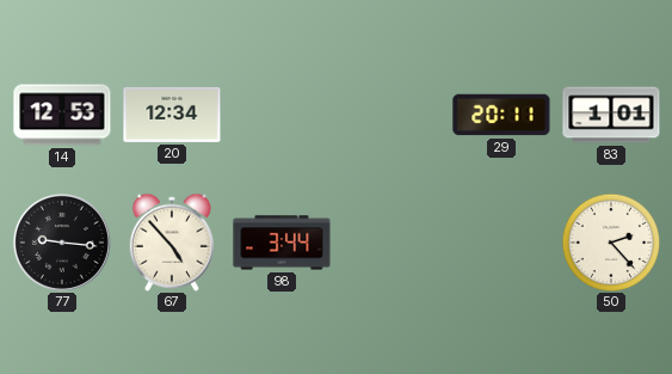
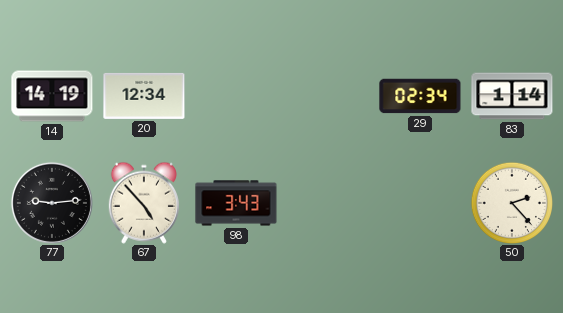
14: 12:53 -> 14:19
29: 20:11 -> 02:34
83: 1:01 -> 1:14
77: 9:16 -> 9:14
98: 3:44 -> 3:43
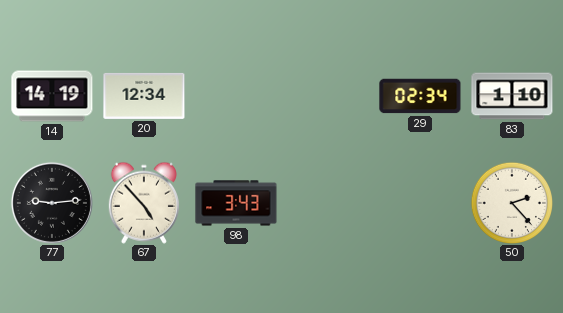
83: 1:14 -> 1:10
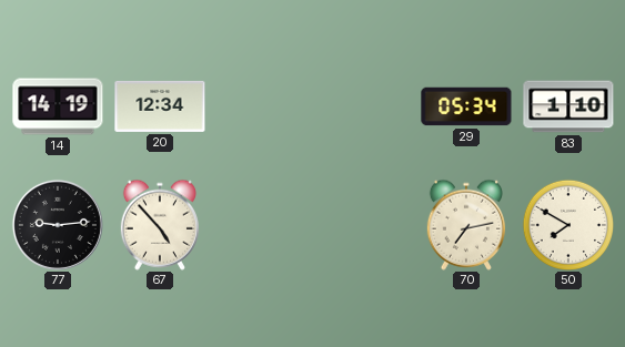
29: 02:34 -> 05:34
98: 3:43 -> none
70: none -> 7:13
50: 2:23 -> 7:50
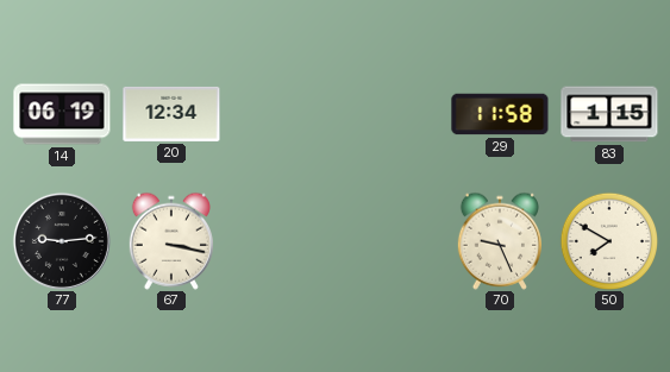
14: 14:19 -> 06:19
29: 05:34 -> 11:58
83: 1:10 -> 1:15
67: 4:53 -> 3:17
70: 7:13 -> 9:26
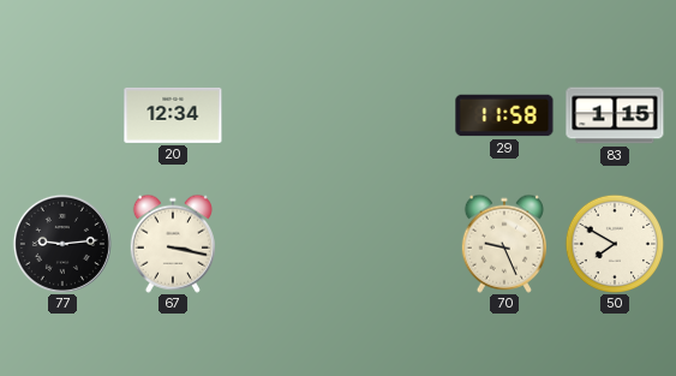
14: 06:19 -> none
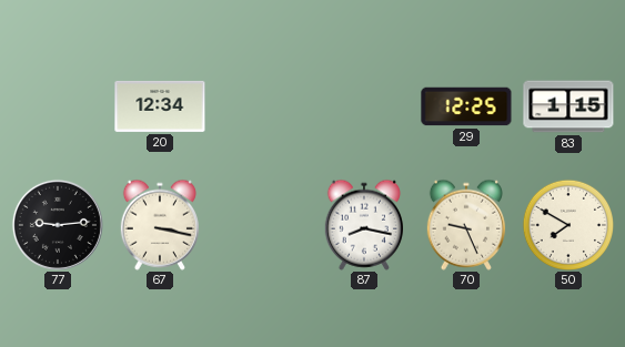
29: 11:58 -> 12:25
87: none -> 8:17
